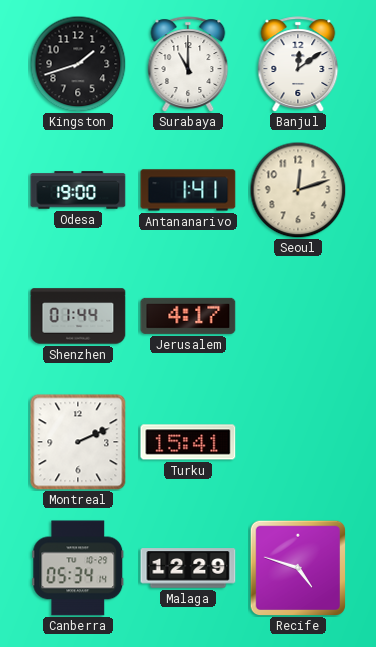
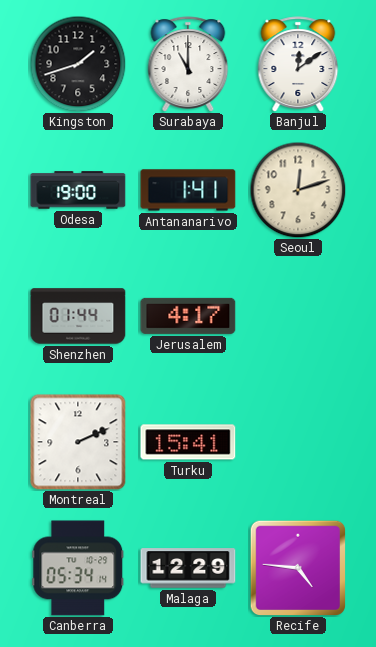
Recife: 4:48 -> 4:46
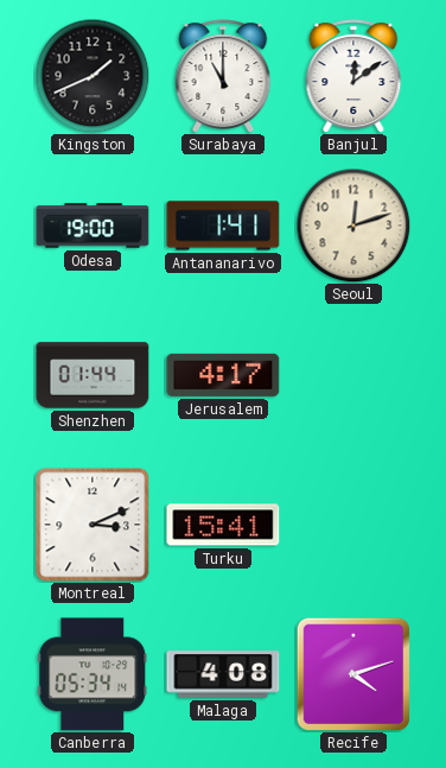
Kingston: 1:42 -> 1:41
Montreal: 2:11 -> 3:11
Malaga: 12:29 -> 4:08
Recife: 4:46 -> 4:12
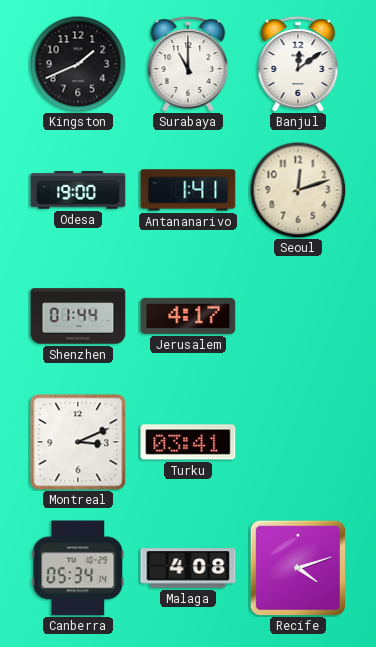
Turku: 15:41 -> 03:41
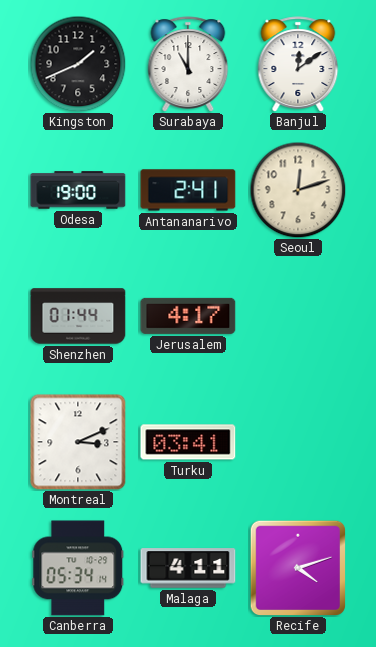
Antananarivo: 1:41 -> 2:41
Malaga: 4:08 -> 4:11
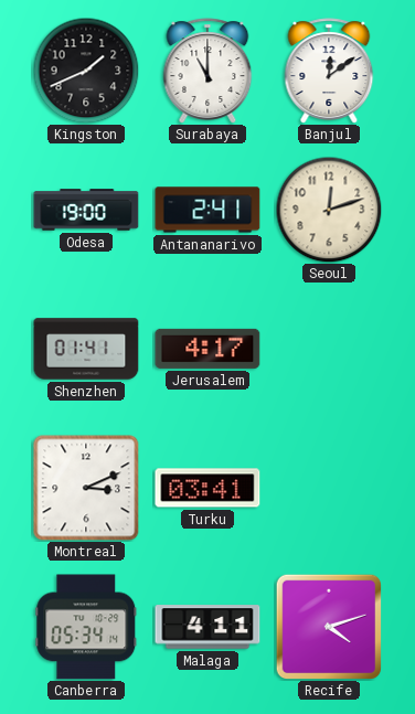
Shenzhen: 01:44 -> 01:41
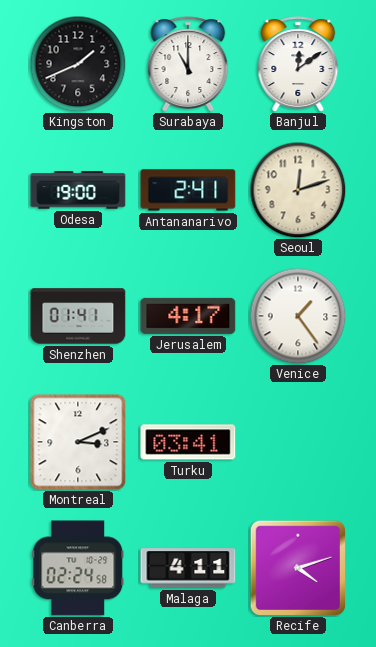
Venice: none -> 1:24
Canberra: 05:34 -> 02:24
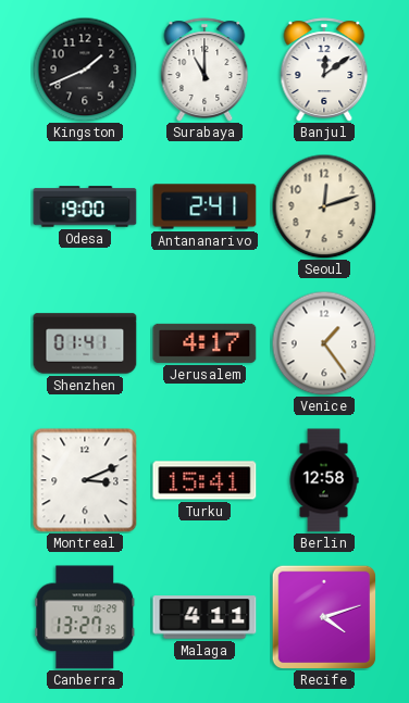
Turku: 03:41 -> 15:41
Berlin: none -> 12:58
Canberra: 02:24 -> 13:27
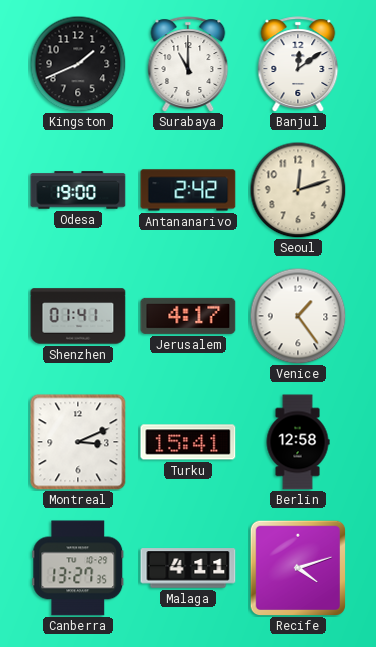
Antananarivo: 2:41 -> 2:42
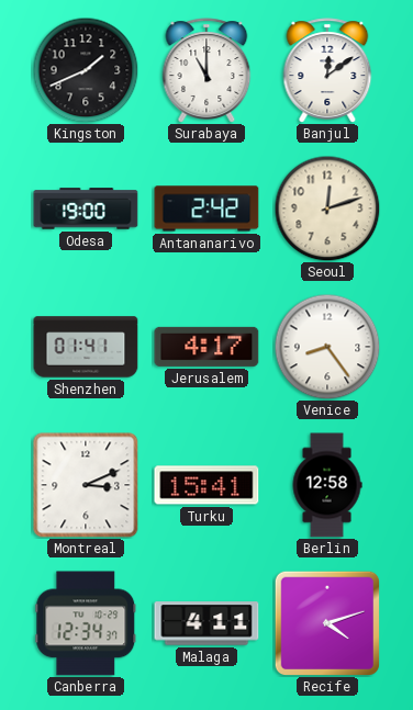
Venice: 1:24 -> 8:24
Canberra: 13:27 -> 12:34
